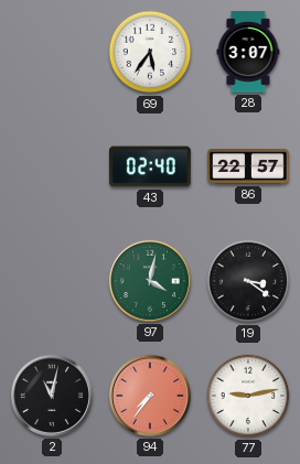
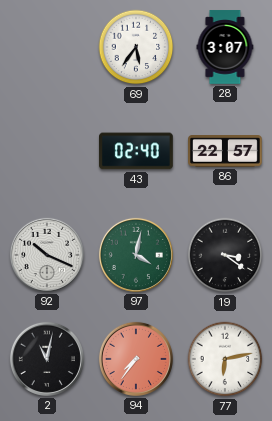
92: none -> 10:19
77: 9:13 -> 6:13
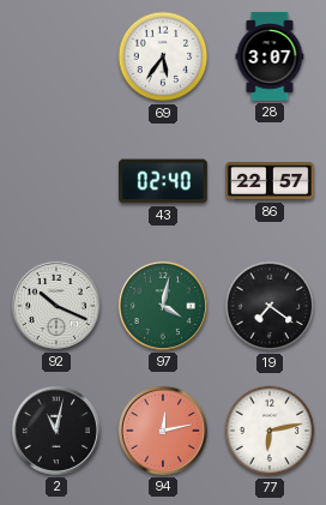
19: 3:21 -> 7:21
94: 7:36 -> 12:13
